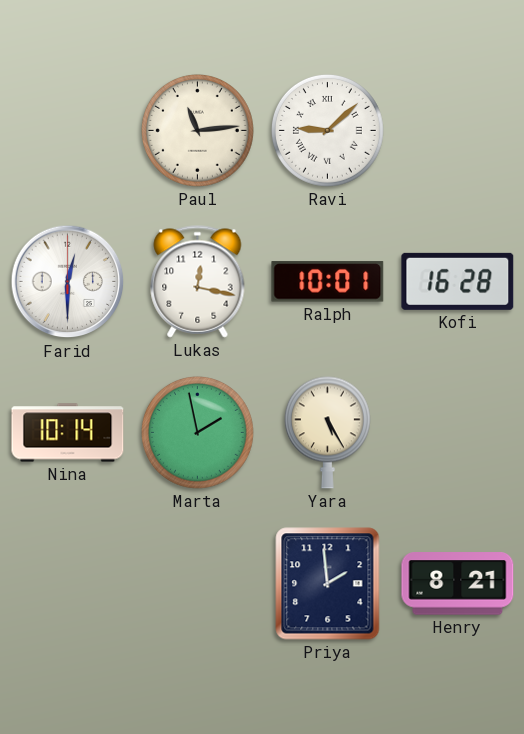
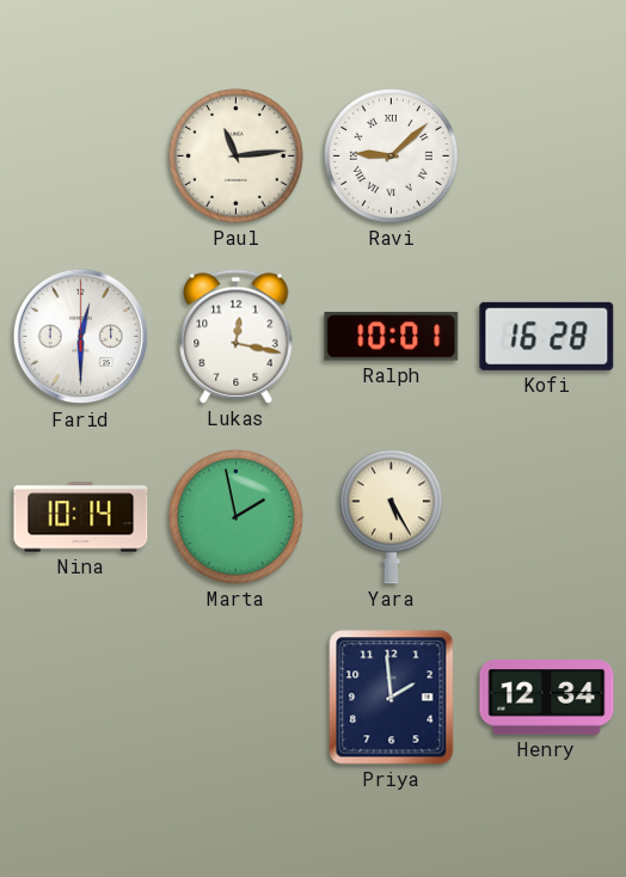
Henry: 8:21 -> 12:34
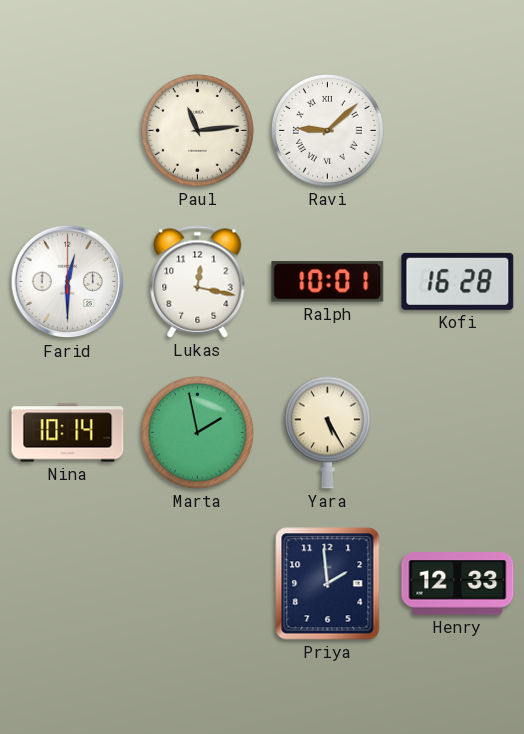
Henry: 12:34 -> 12:33
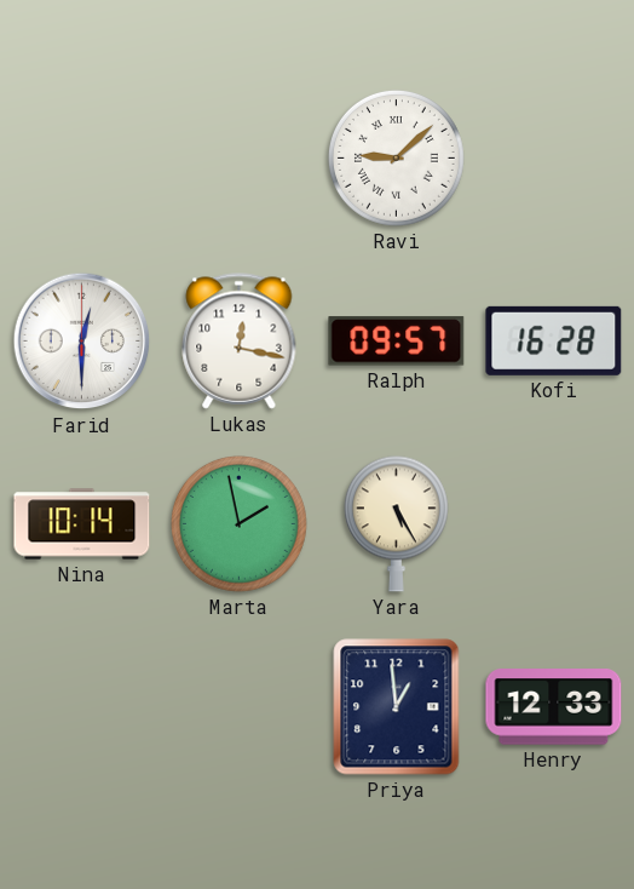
Paul: 11:14 -> none
Ralph: 10:01 -> 09:57
Priya: 1:59 -> 12:59
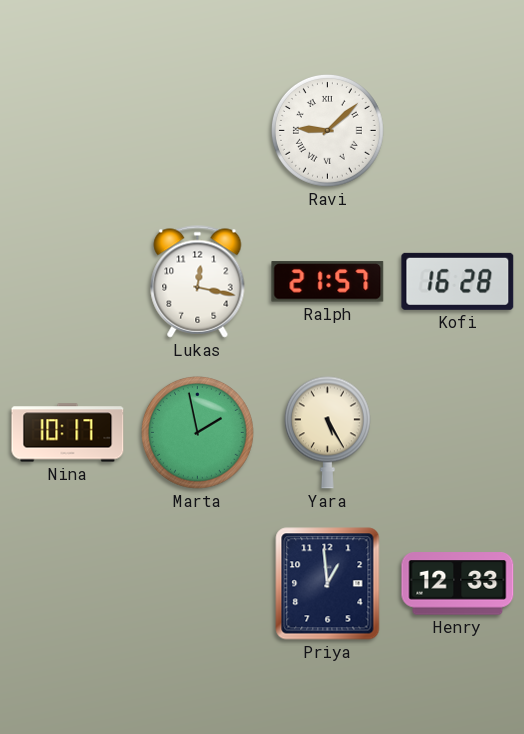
Farid: 12:30 -> none
Ralph: 09:57 -> 21:57
Nina: 10:14 -> 10:17
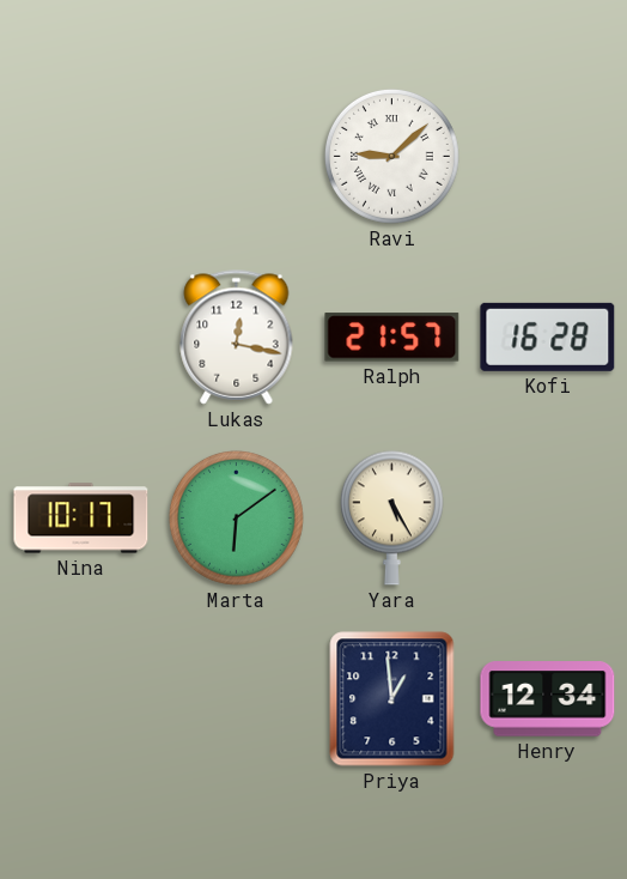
Marta: 1:58 -> 6:09
Henry: 12:33 -> 12:34
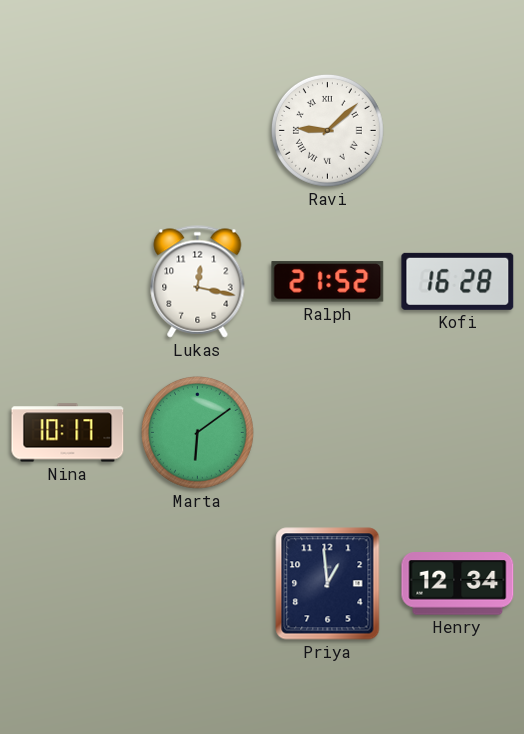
Ralph: 21:57 -> 21:52
Yara: 5:25 -> none
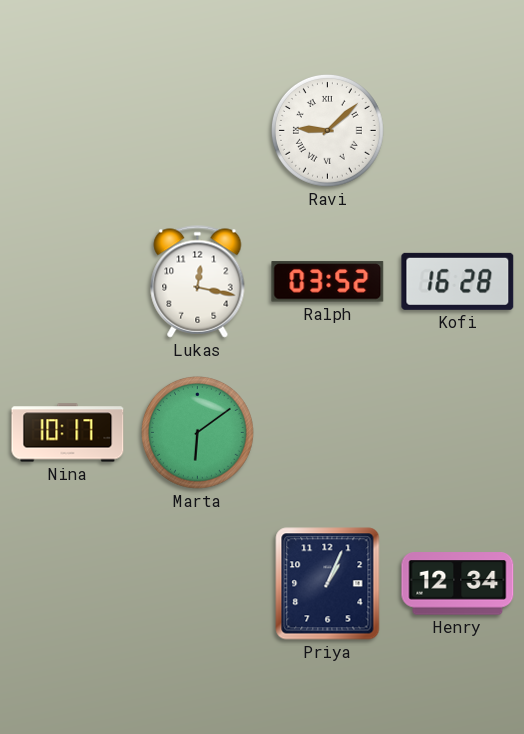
Ralph: 21:52 -> 03:52
Priya: 12:59 -> 1:04
